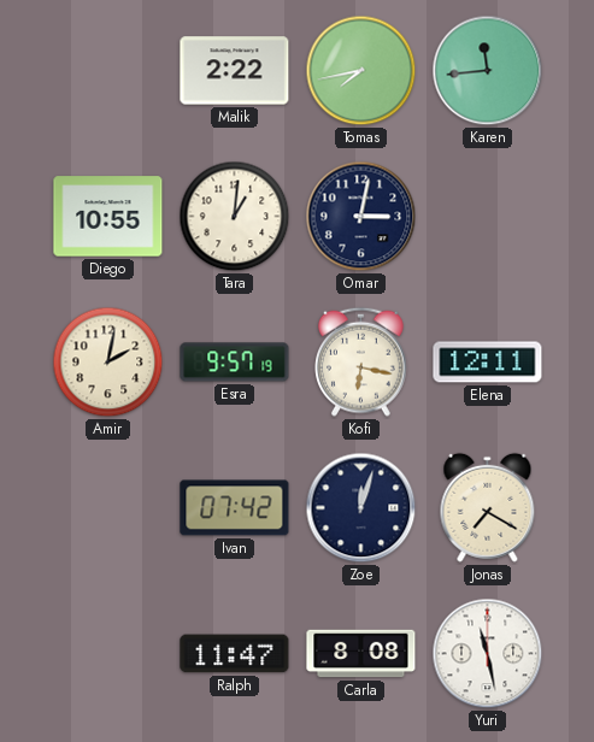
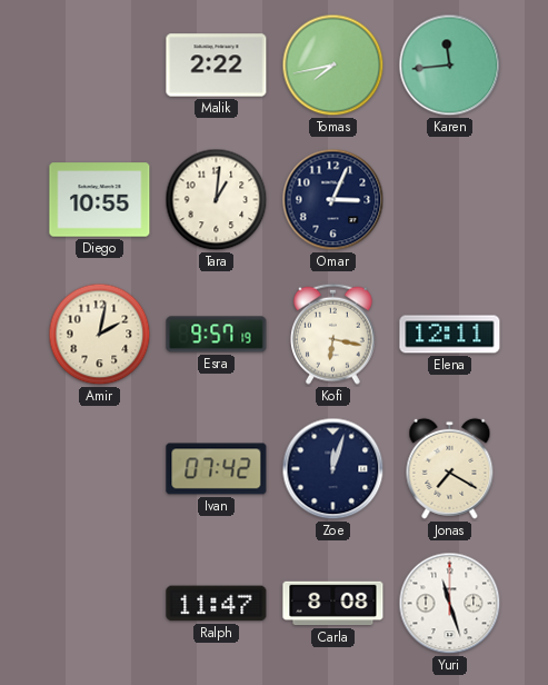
Omar: 3:02 -> 3:04
Yuri: 11:28 -> 11:27
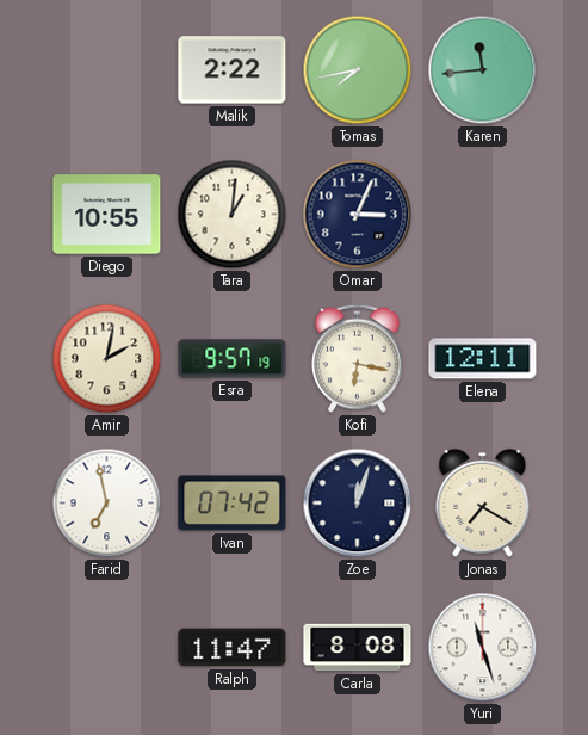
Farid: none -> 6:58
